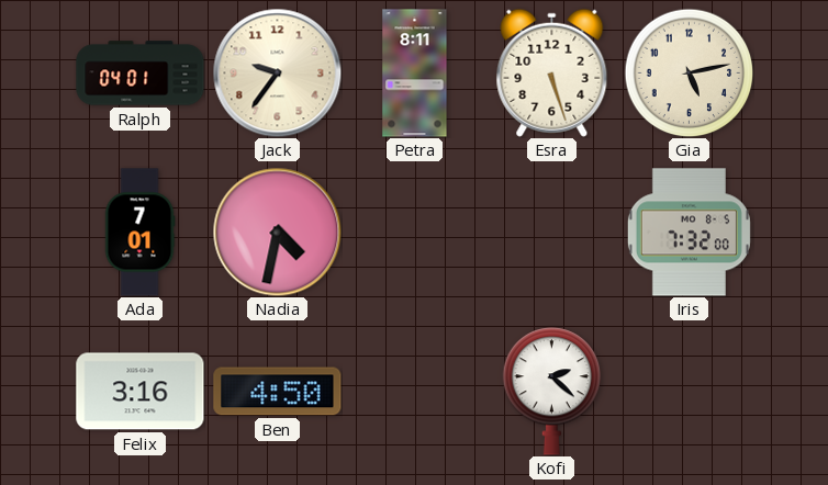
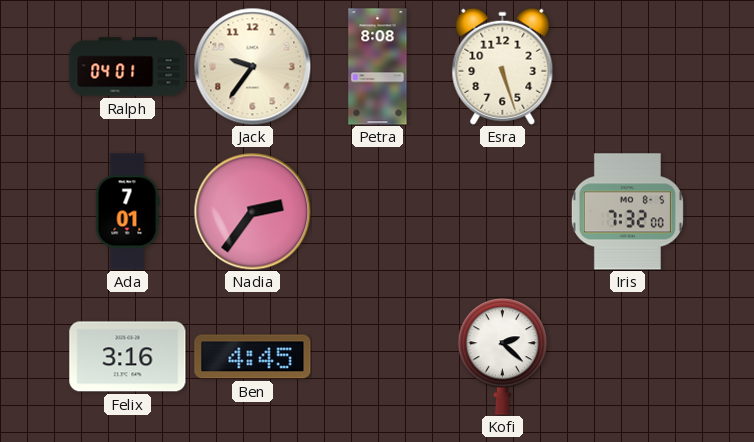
Petra: 8:11 -> 8:08
Gia: 5:13 -> none
Nadia: 4:32 -> 2:36
Ben: 4:50 -> 4:45
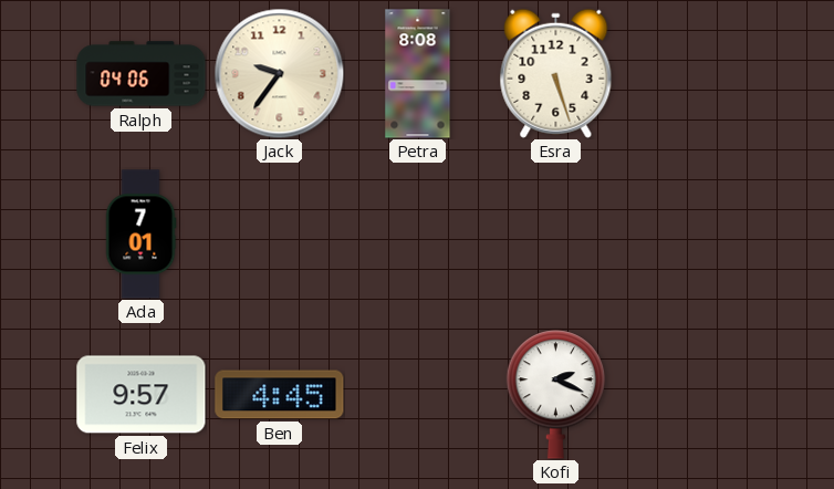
Ralph: 04:01 -> 04:06
Nadia: 2:36 -> none
Iris: 7:32 -> none
Felix: 3:16 -> 9:57
Kofi: 2:22 -> 2:19
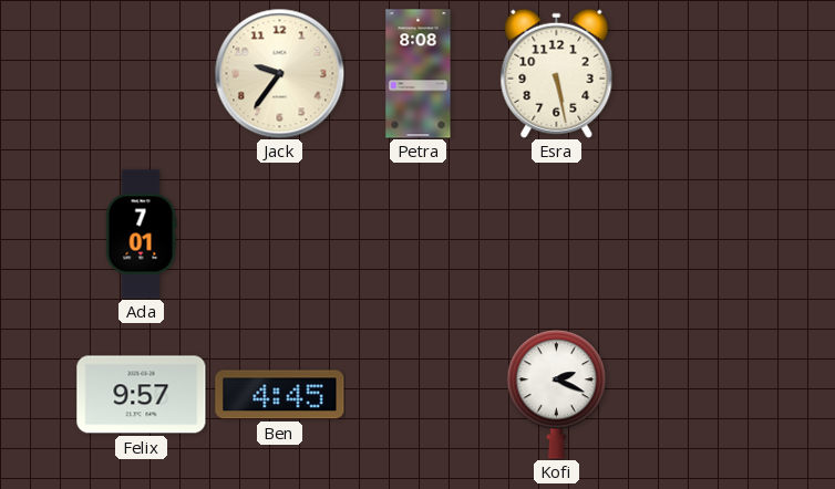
Ralph: 04:06 -> none
Esra: 5:27 -> 5:28
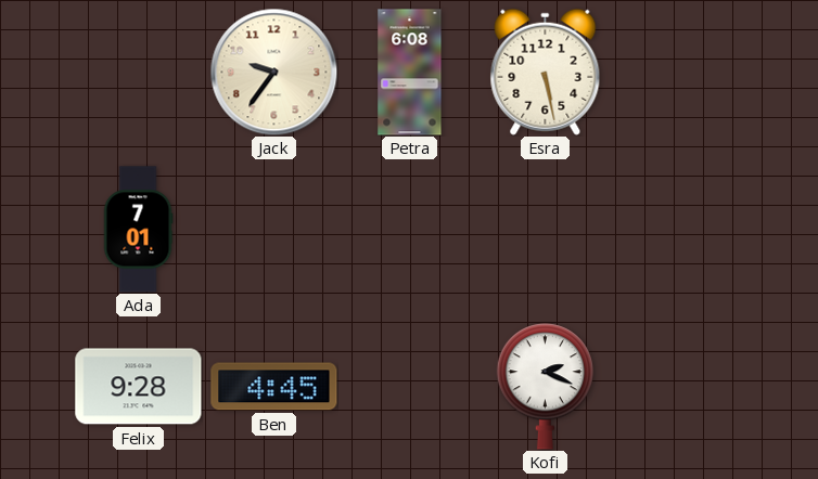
Petra: 8:08 -> 6:08
Felix: 9:57 -> 9:28
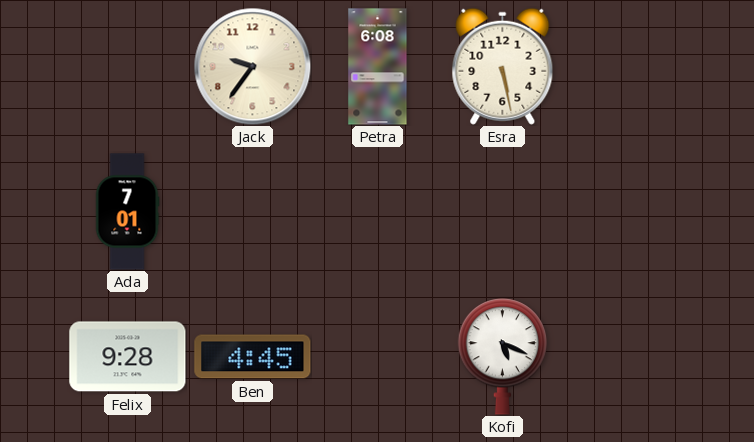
Kofi: 2:19 -> 5:19
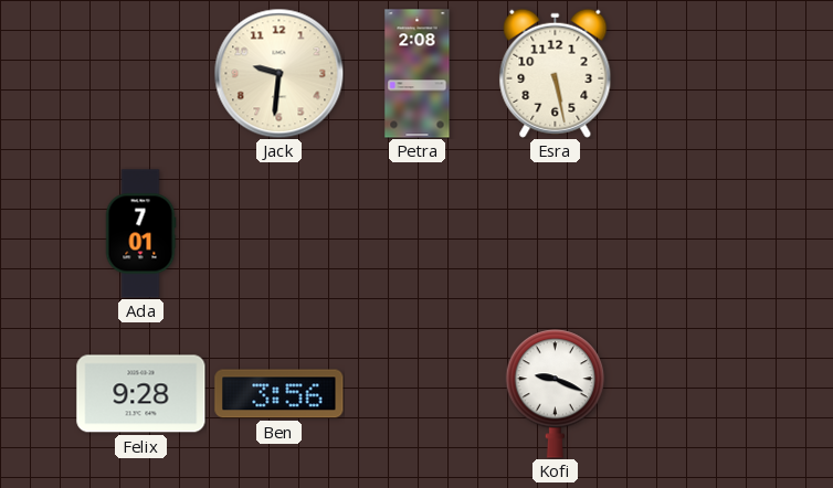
Jack: 9:36 -> 9:31
Petra: 6:08 -> 2:08
Ben: 4:45 -> 3:56
Kofi: 5:19 -> 9:19
